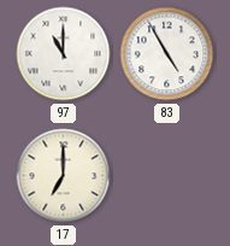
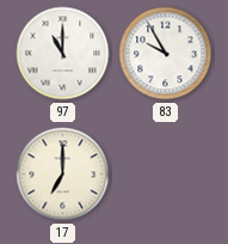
83: 4:55 -> 9:55
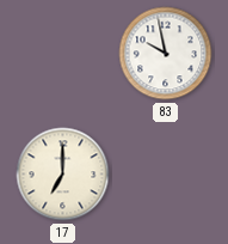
97: 11:00 -> none
83: 9:55 -> 9:58
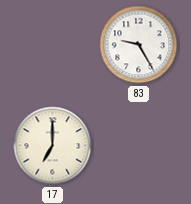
83: 9:58 -> 9:25
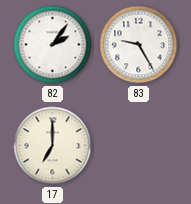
82: none -> 2:06
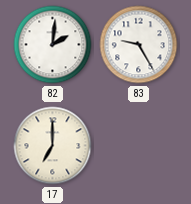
82: 2:06 -> 2:01
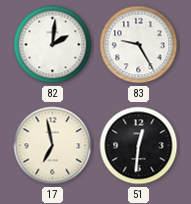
17: 7:00 -> 6:58
51: none -> 12:31
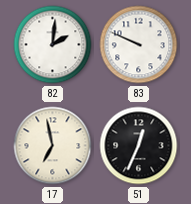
83: 9:25 -> 9:49
51: 12:31 -> 12:34
